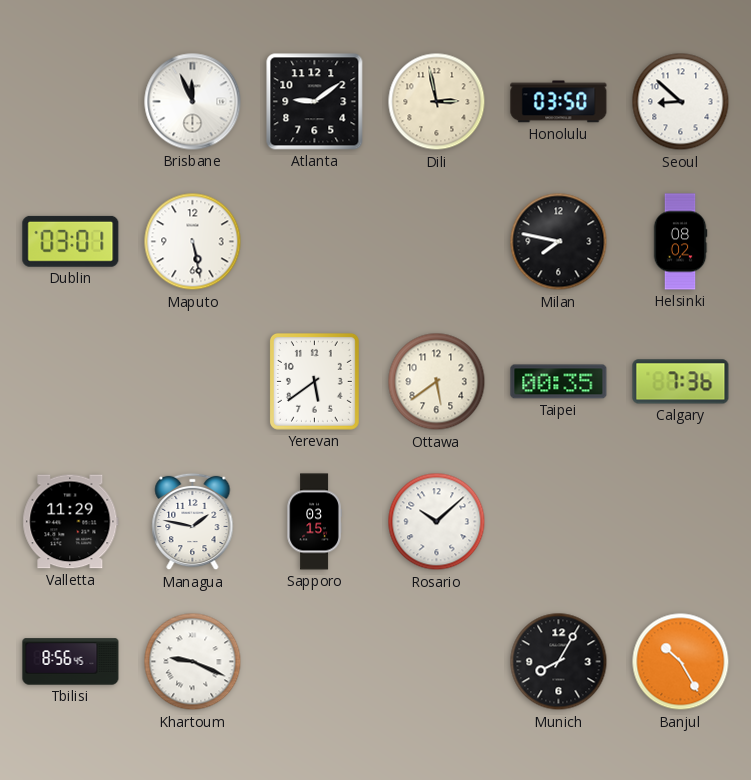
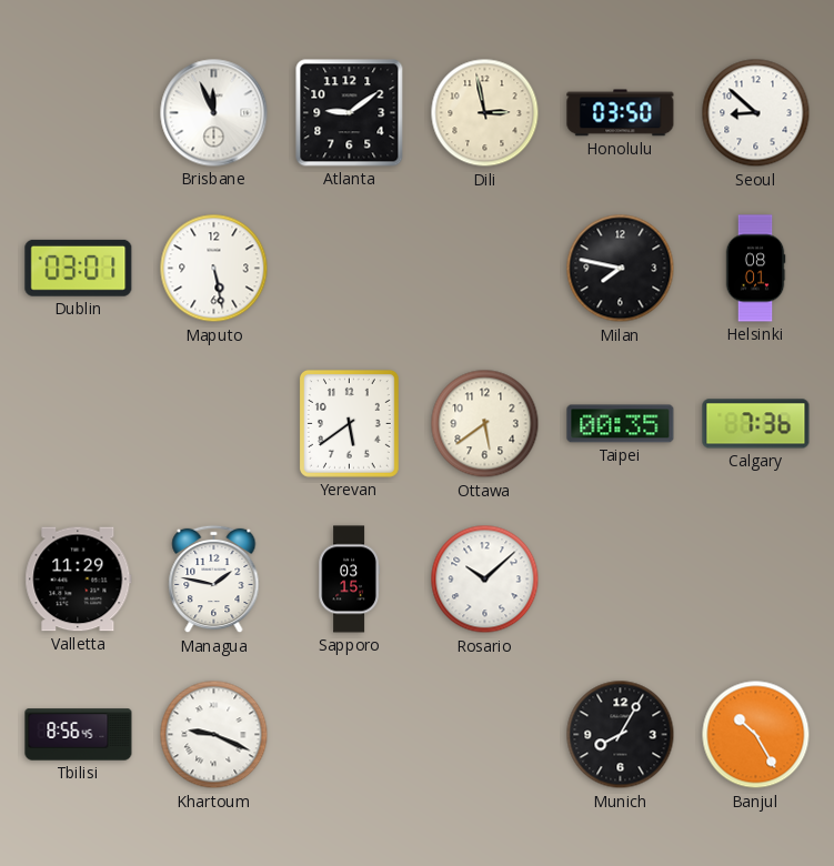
Helsinki: 08:02 -> 08:01
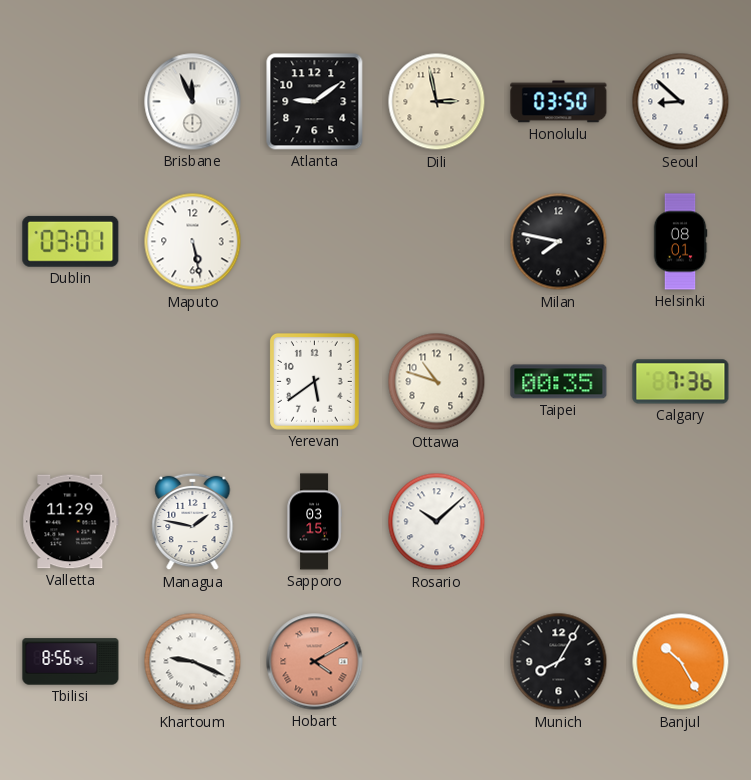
Ottawa: 5:39 -> 10:48
Hobart: none -> 4:10
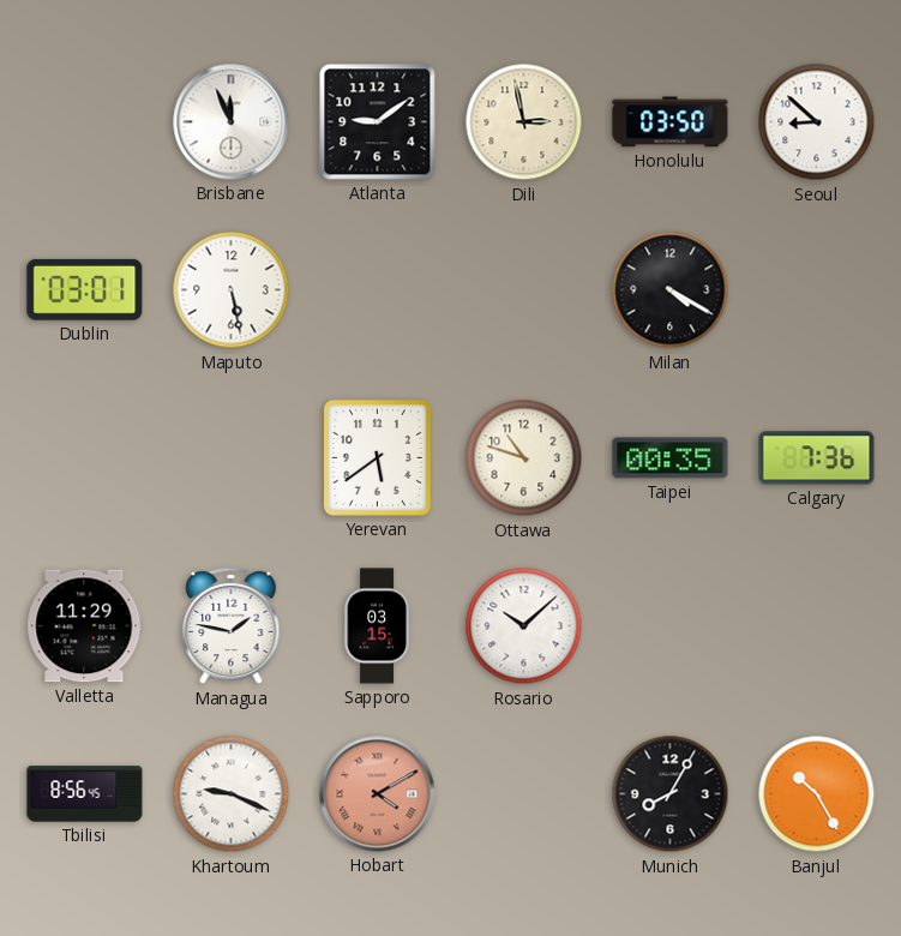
Milan: 7:47 -> 4:20
Helsinki: 08:01 -> none
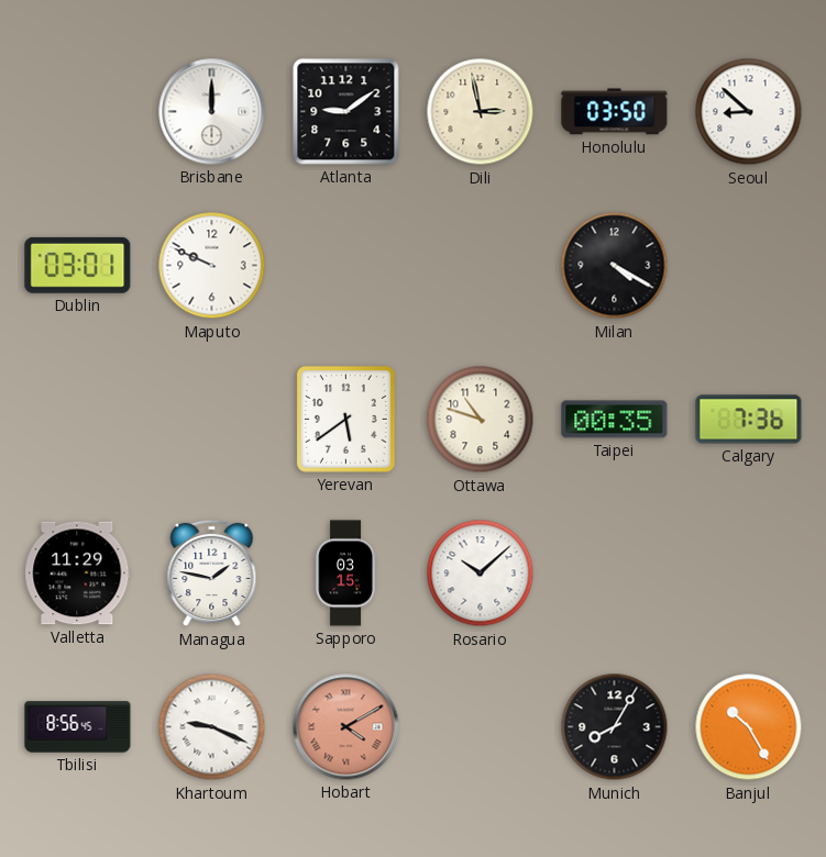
Brisbane: 11:56 -> 12:00
Maputo: 5:28 -> 9:49
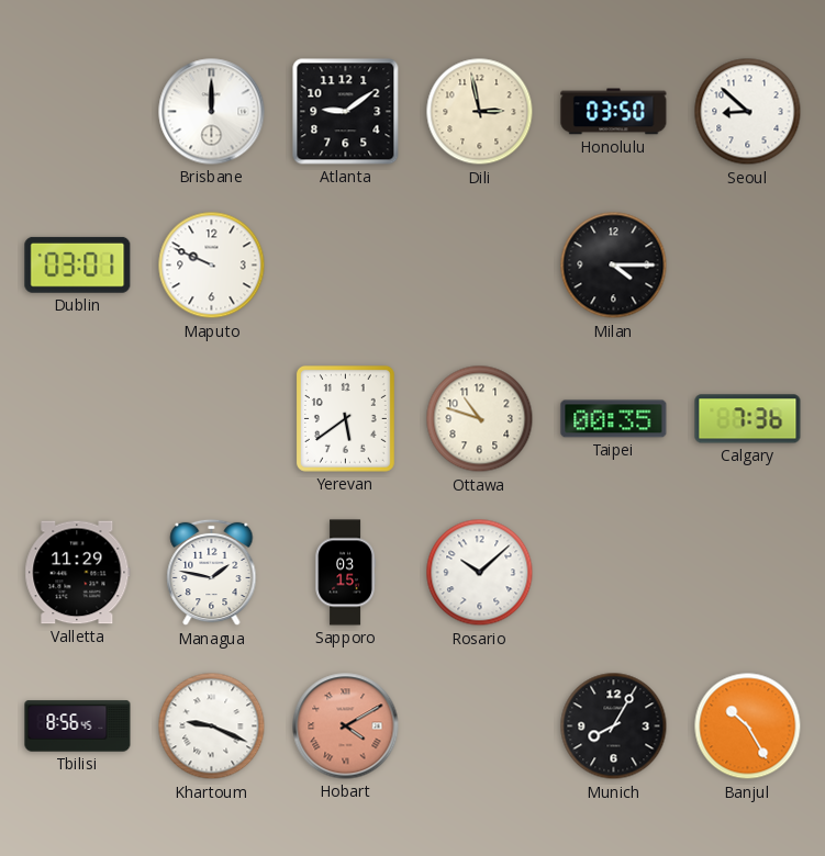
Milan: 4:20 -> 4:15
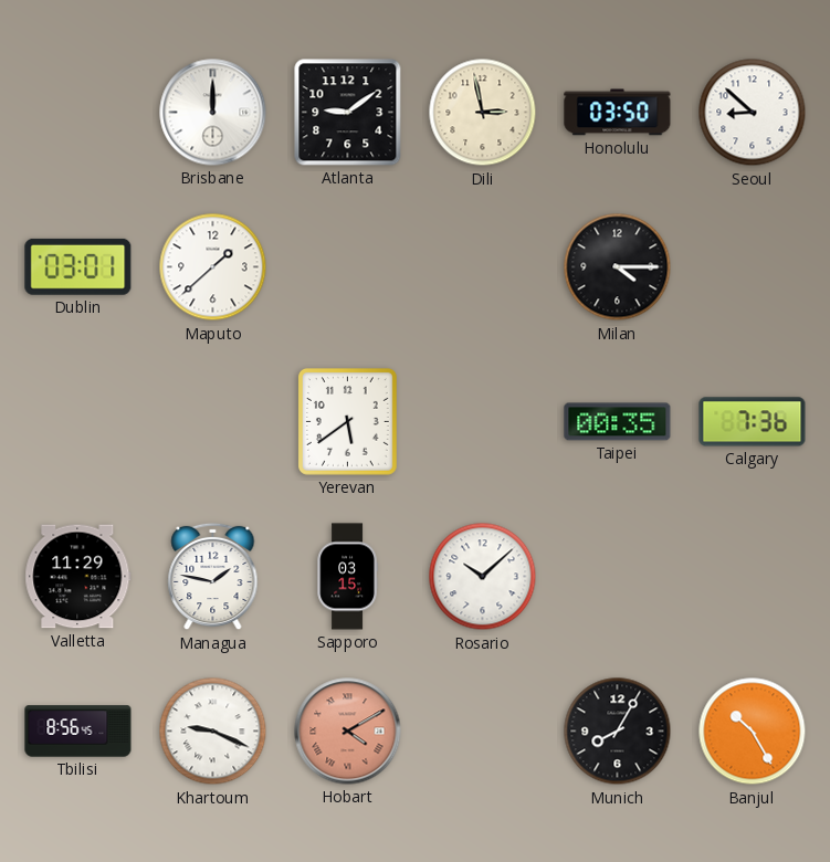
Maputo: 9:49 -> 1:38
Ottawa: 10:48 -> none
